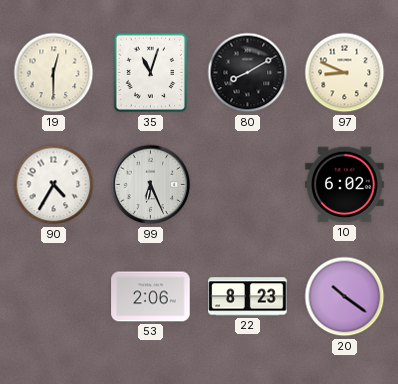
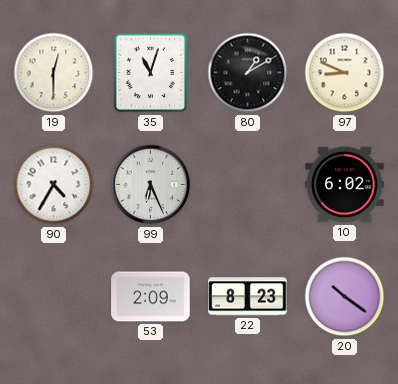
80: 8:10 -> 1:10
53: 2:06 -> 2:09
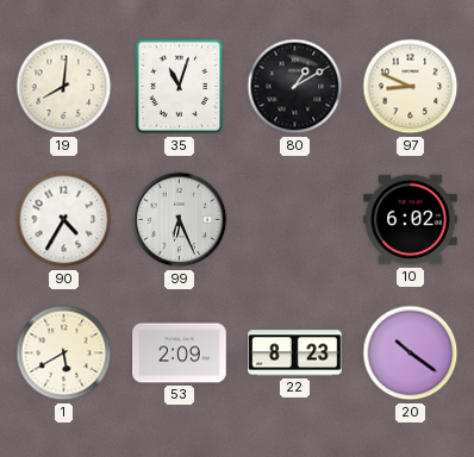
19: 12:30 -> 8:01
1: none -> 5:40
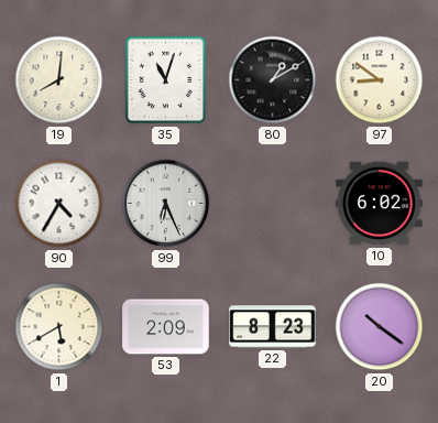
97: 8:49 -> 8:51
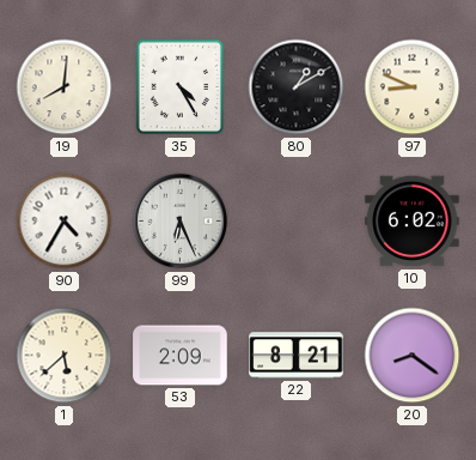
35: 11:03 -> 4:25
97: 8:51 -> 8:49
1: 5:40 -> 5:38
22: 8:23 -> 8:21
20: 10:21 -> 8:21
